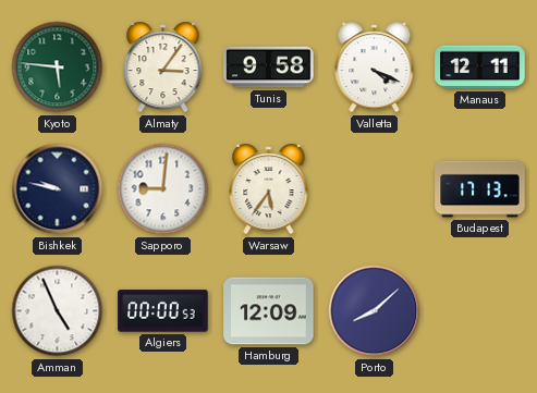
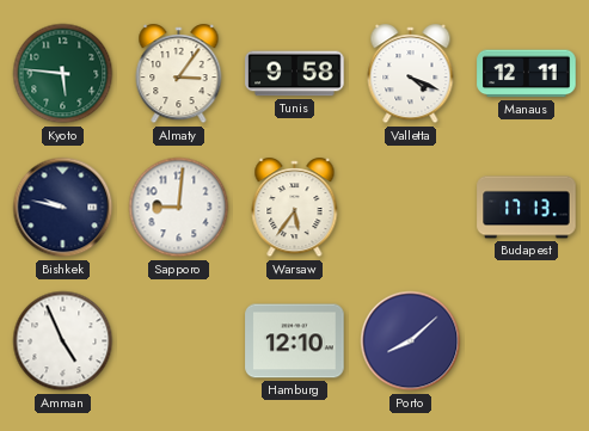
Algiers: 00:00 -> none
Hamburg: 12:09 -> 12:10
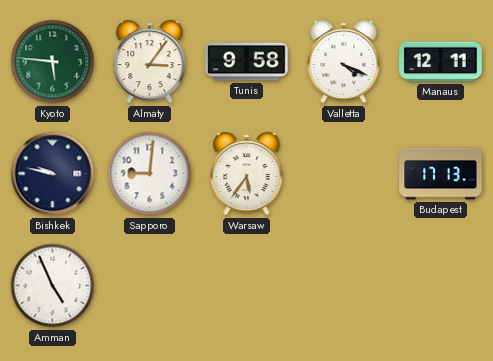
Hamburg: 12:10 -> none
Porto: 8:08 -> none
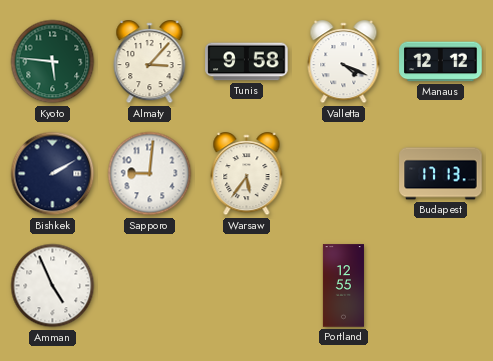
Almaty: 3:06 -> 3:07
Manaus: 12:11 -> 12:12
Bishkek: 9:47 -> 2:10
Portland: none -> 12:55
